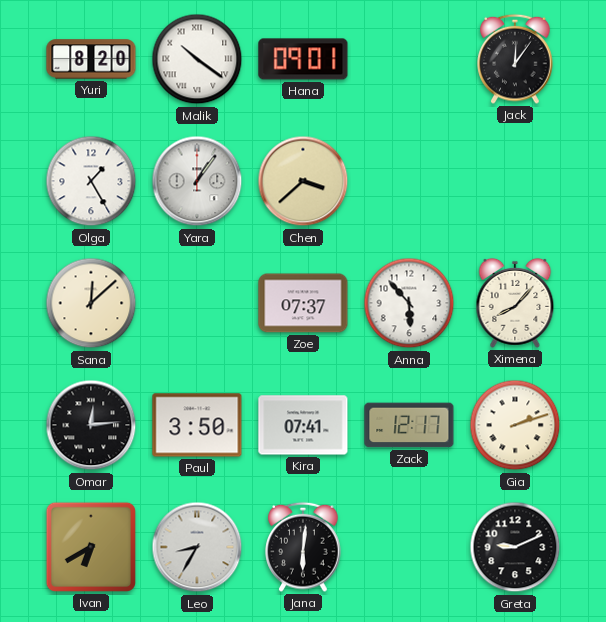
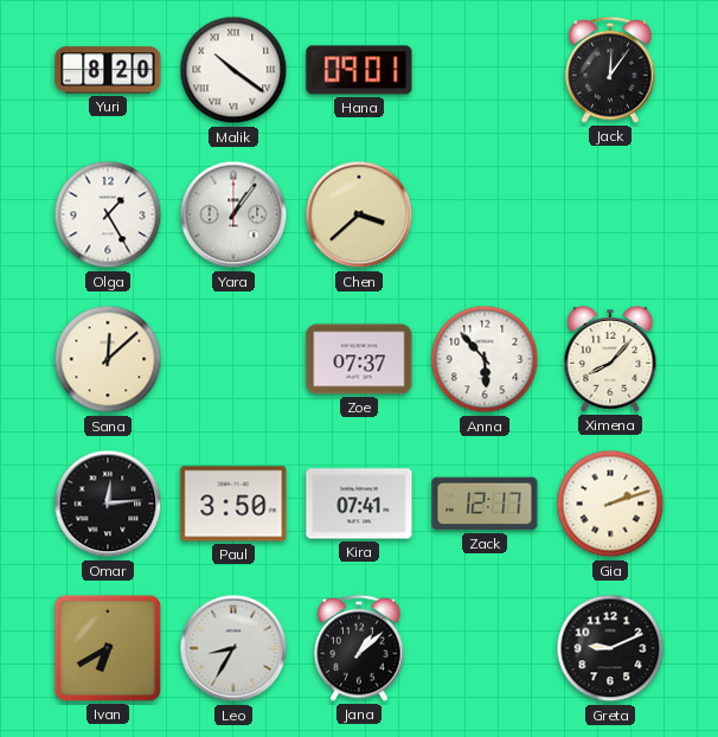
Jana: 6:01 -> 1:08
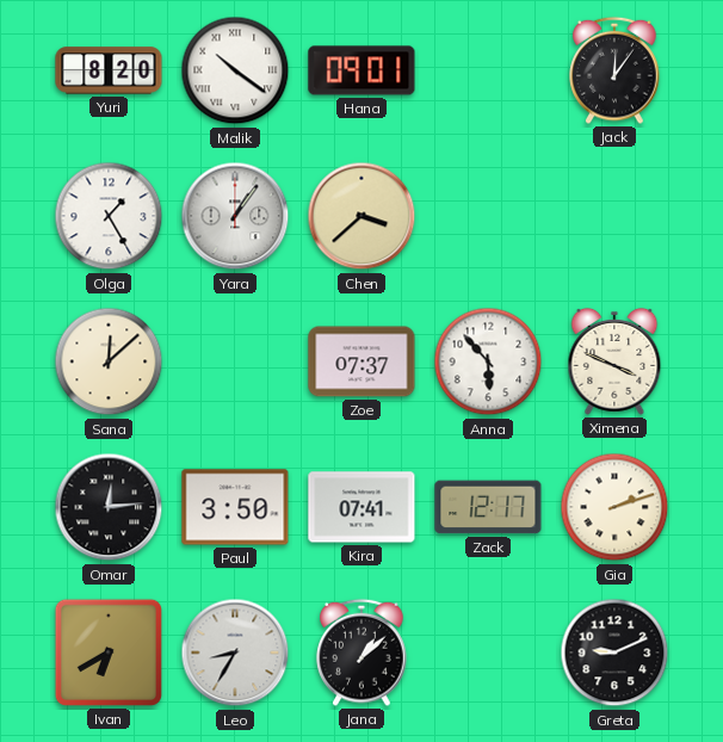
Ximena: 8:07 -> 3:49
